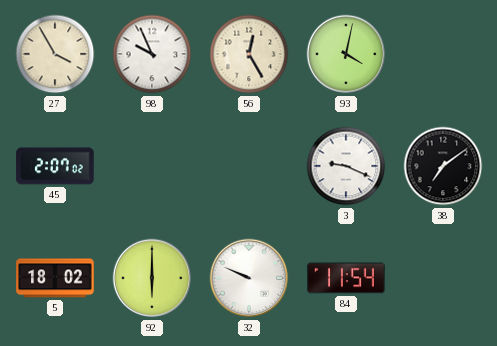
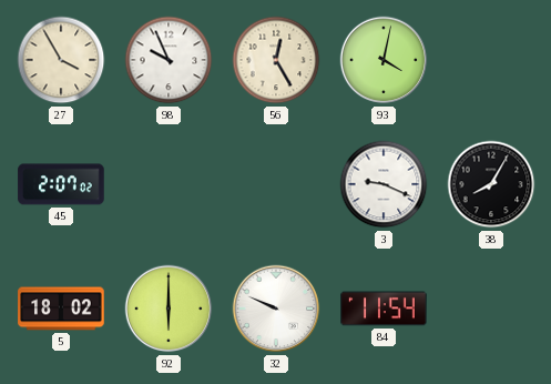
38: 7:09 -> 8:05
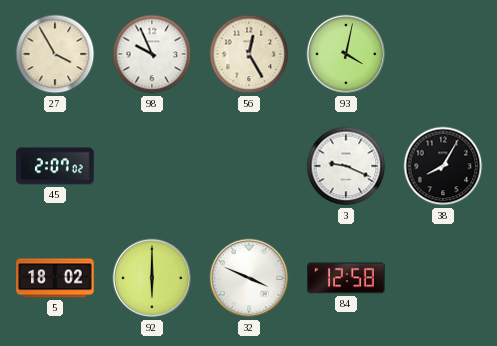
32: 9:49 -> 3:49
84: 11:54 -> 12:58
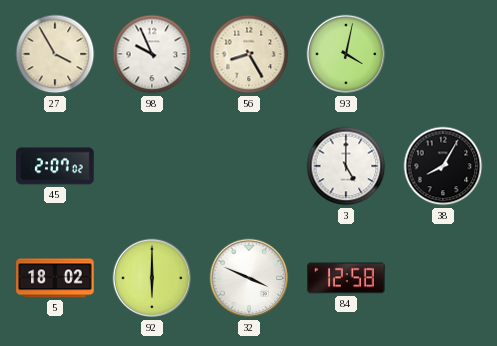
56: 12:25 -> 8:25
3: 9:19 -> 5:00
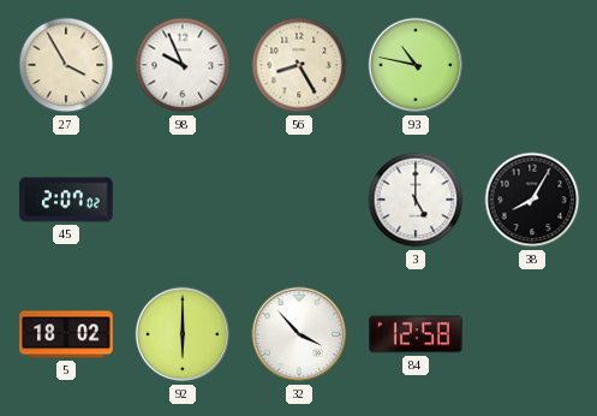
93: 4:02 -> 10:47
32: 3:49 -> 3:53
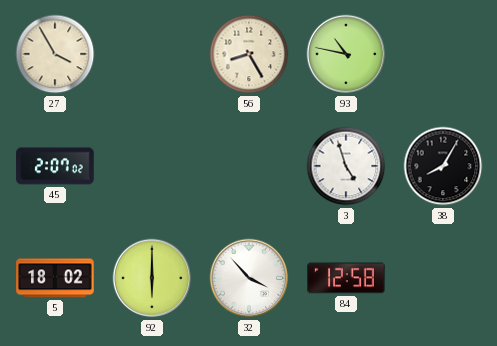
98: 9:56 -> none
3: 5:00 -> 4:57
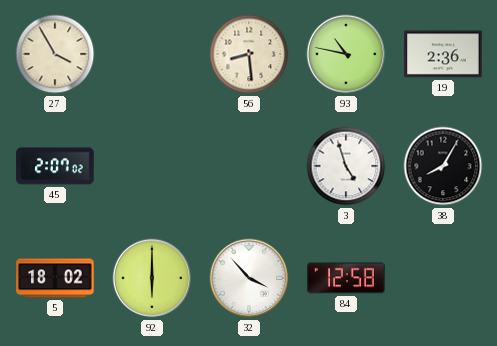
56: 8:25 -> 8:29
19: none -> 2:36
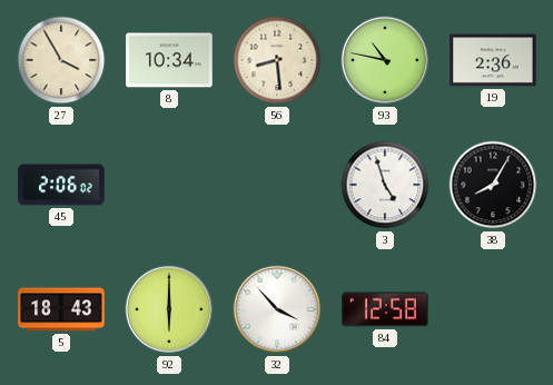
8: none -> 10:34
45: 2:07 -> 2:06
5: 18:02 -> 18:43
